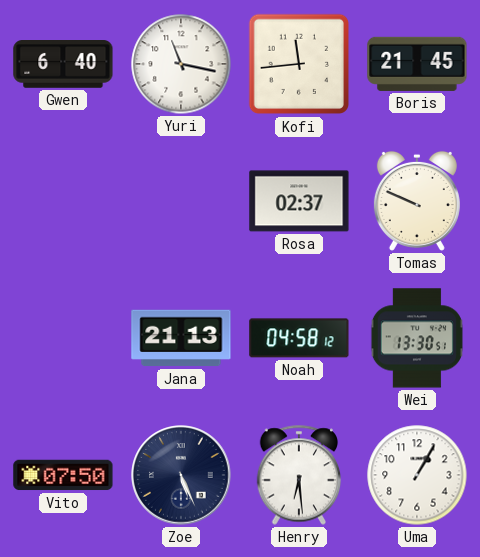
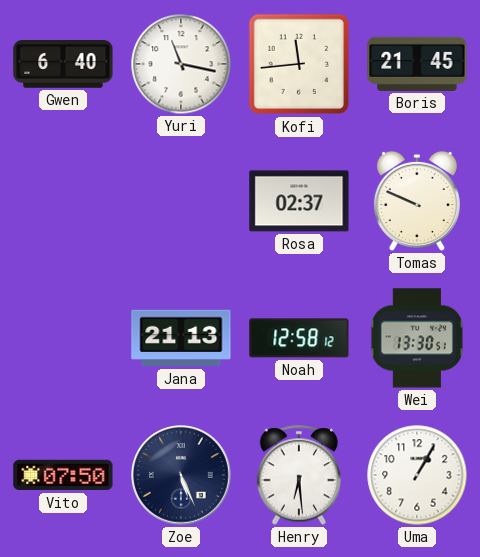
Noah: 04:58 -> 12:58
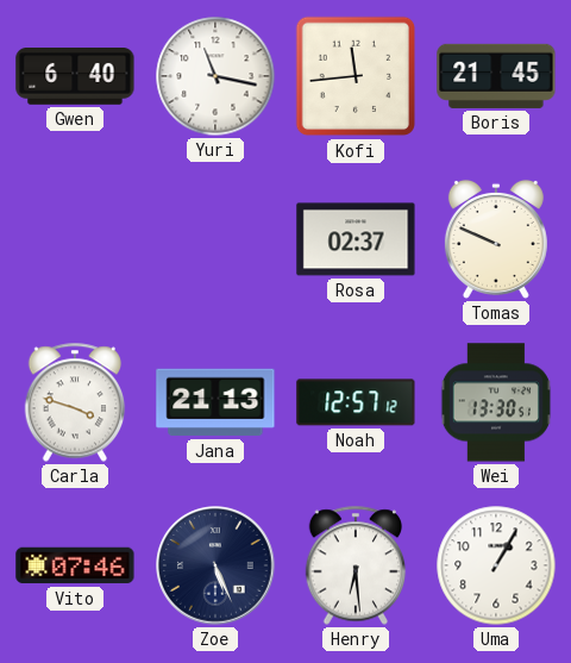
Carla: none -> 3:48
Noah: 12:58 -> 12:57
Vito: 07:50 -> 07:46
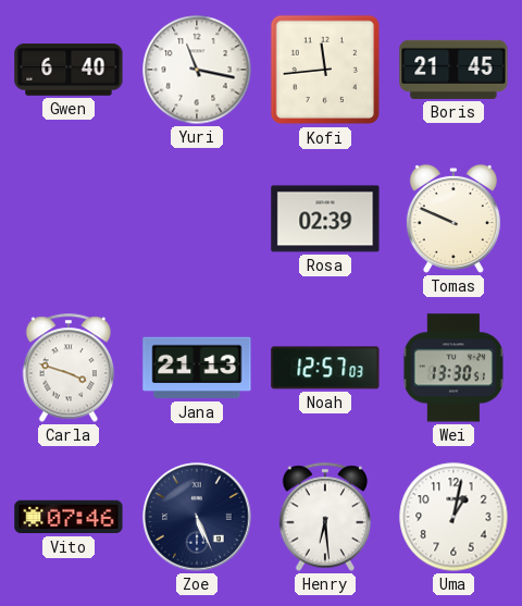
Rosa: 02:37 -> 02:39
Noah: 12:57:12 -> 12:57:03
Uma: 1:05 -> 1:02
